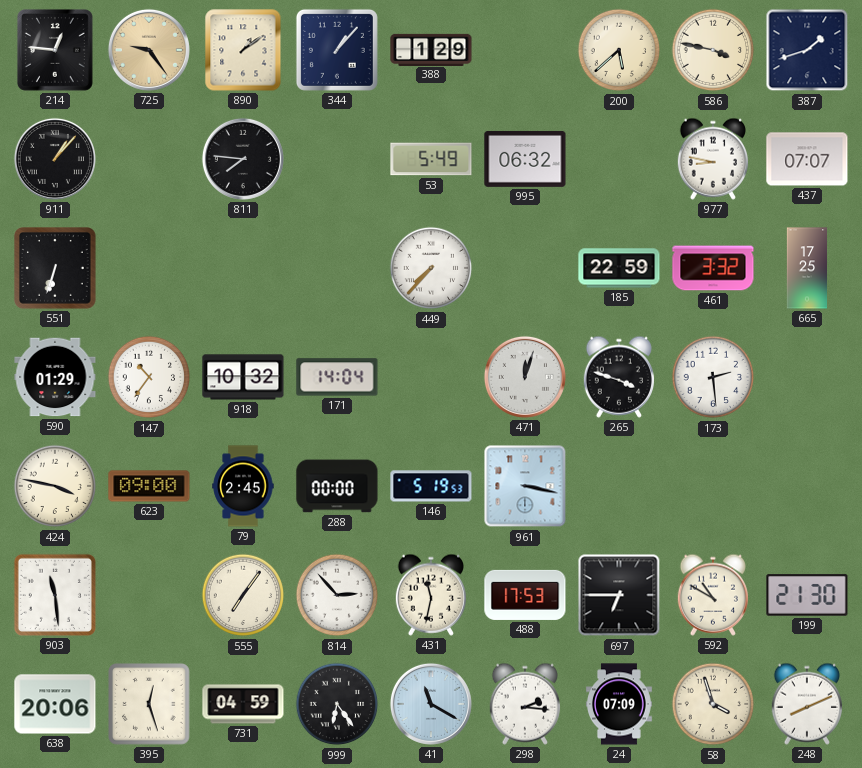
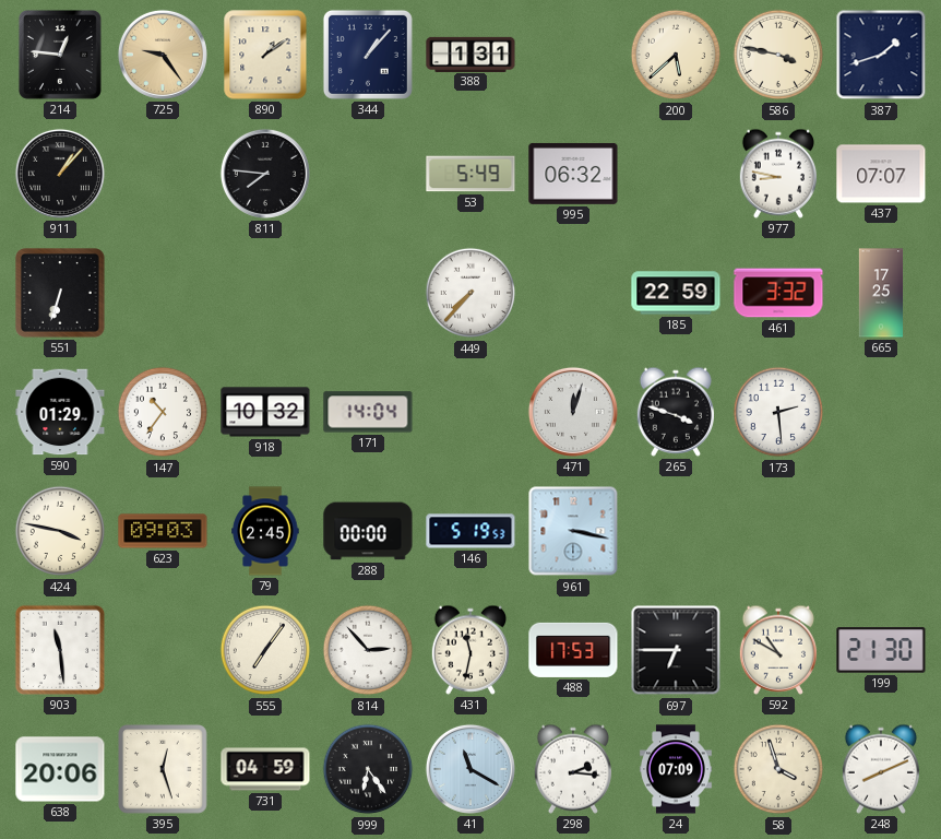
388: 1:29 -> 1:31
623: 09:00 -> 09:03
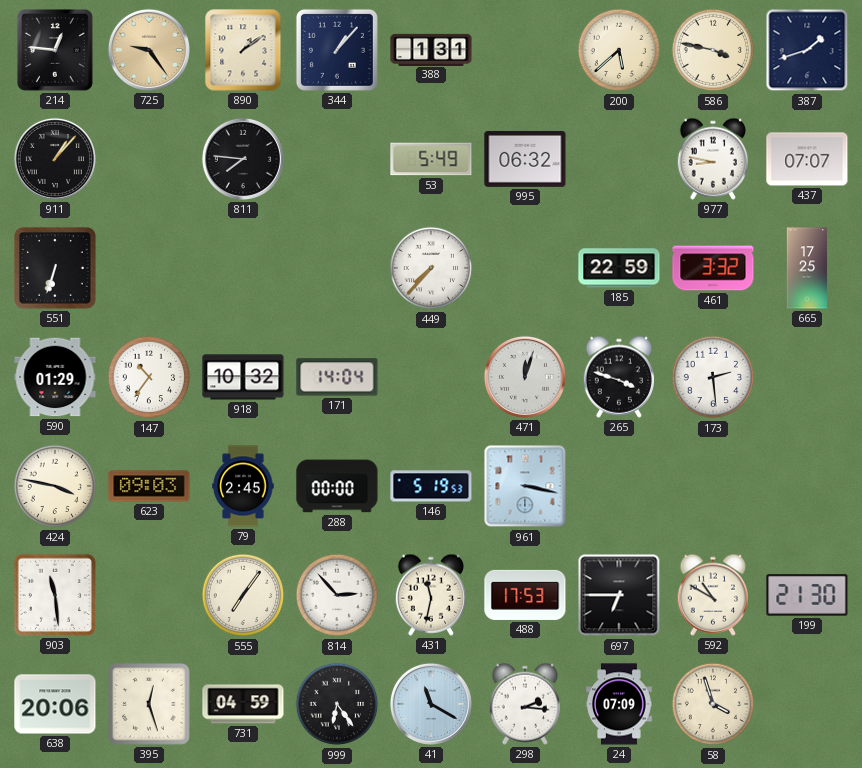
248: 8:11 -> none
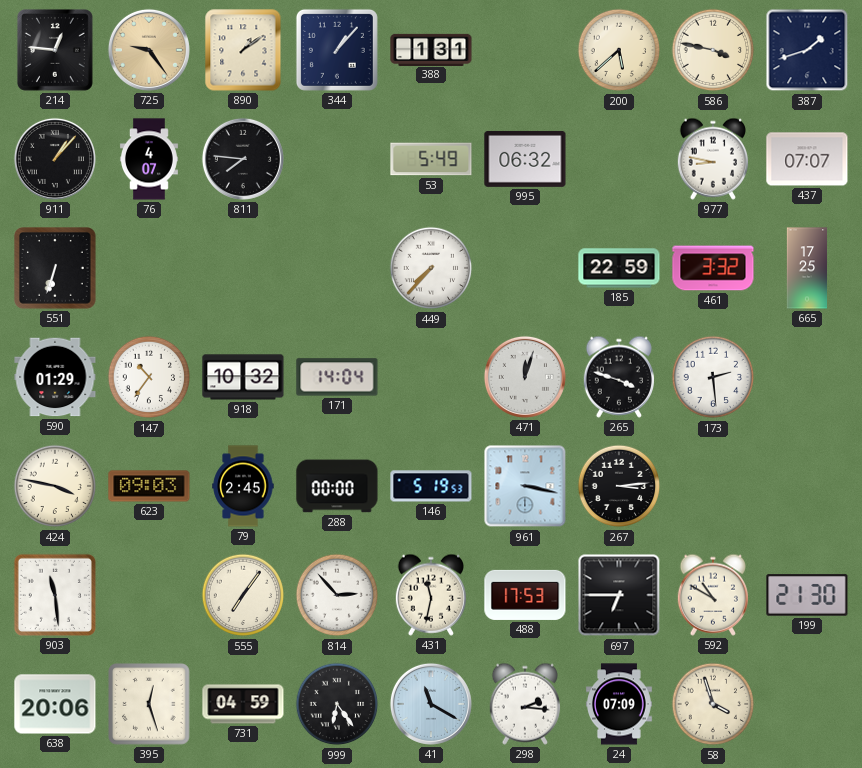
76: none -> 4:07
267: none -> 3:14
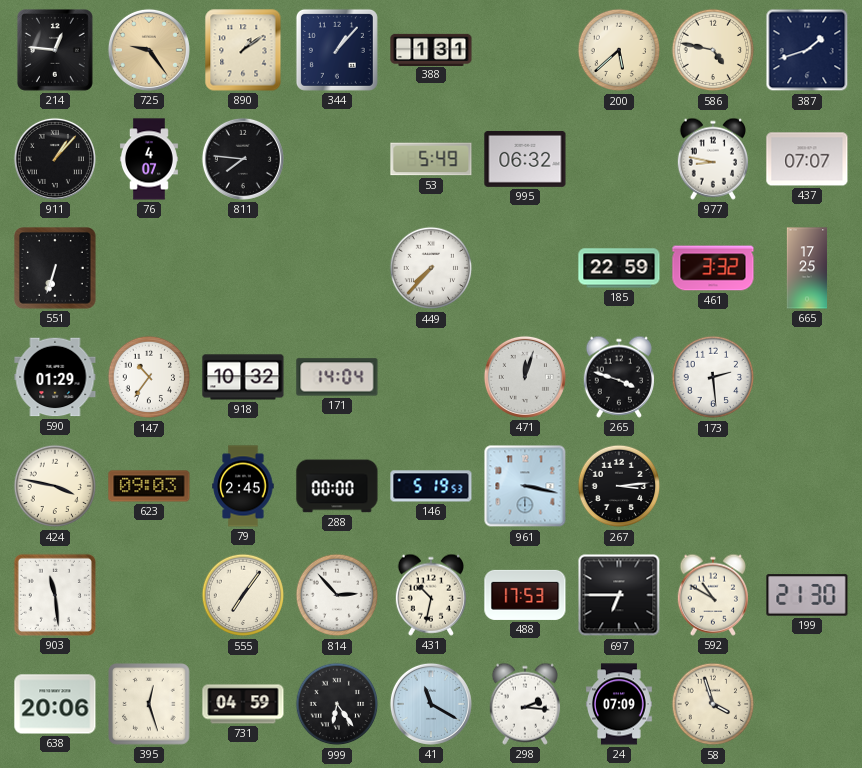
586: 3:47 -> 4:47
431: 11:32 -> 10:32
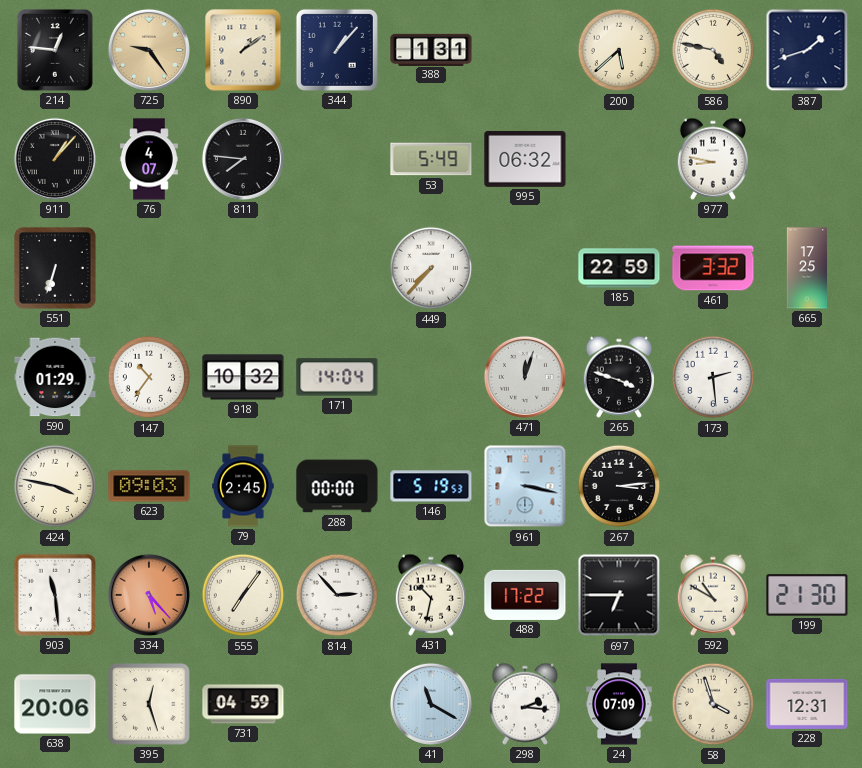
437: 07:07 -> none
334: none -> 5:23
488: 17:53 -> 17:22
999: 6:24 -> none
228: none -> 12:31
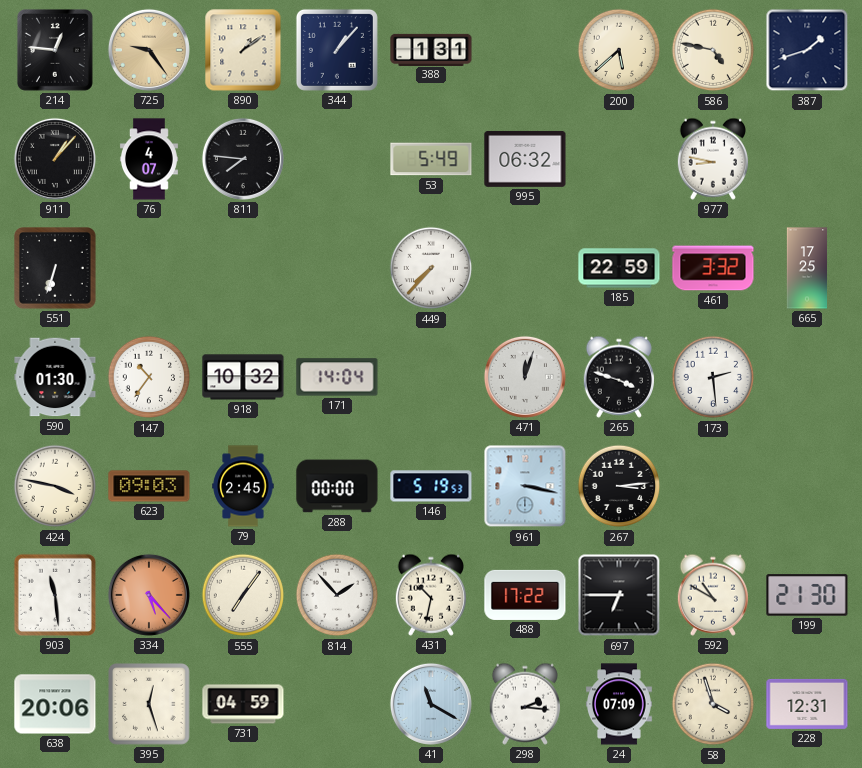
590: 01:29 -> 01:30
814: 2:53 -> 1:53
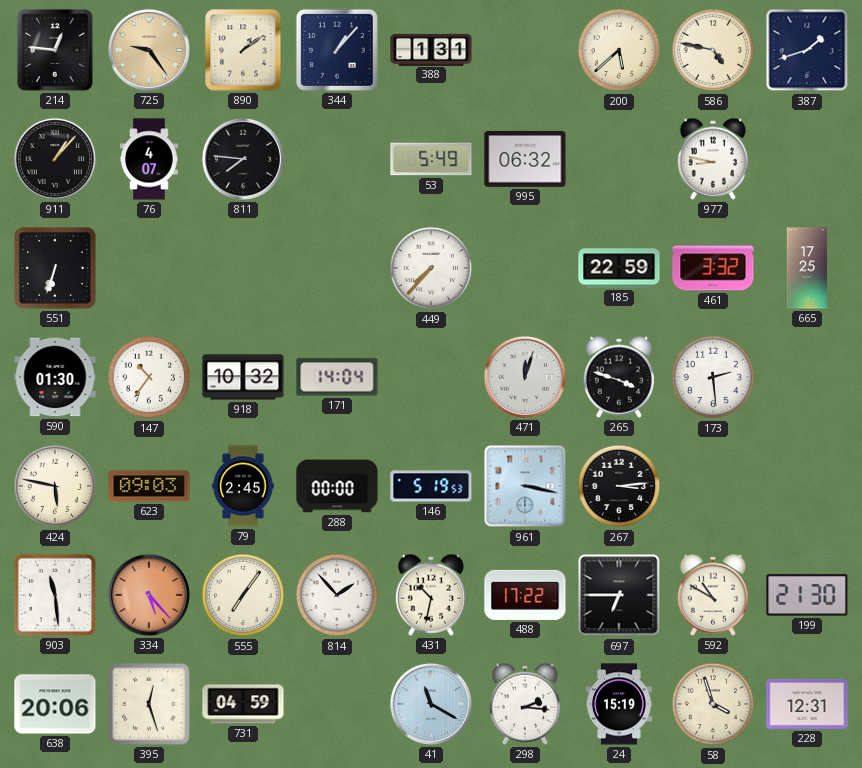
424: 3:47 -> 5:47
24: 07:09 -> 15:19
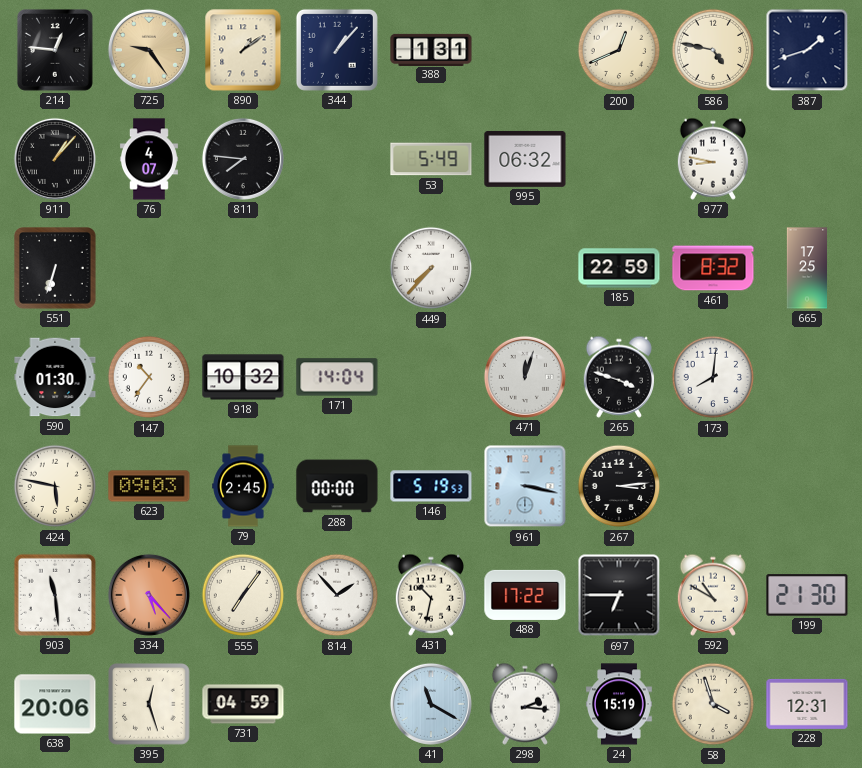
200: 5:38 -> 12:41
461: 3:32 -> 8:32
173: 2:29 -> 8:01
